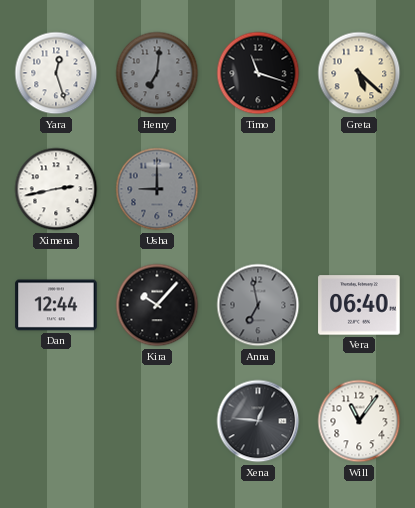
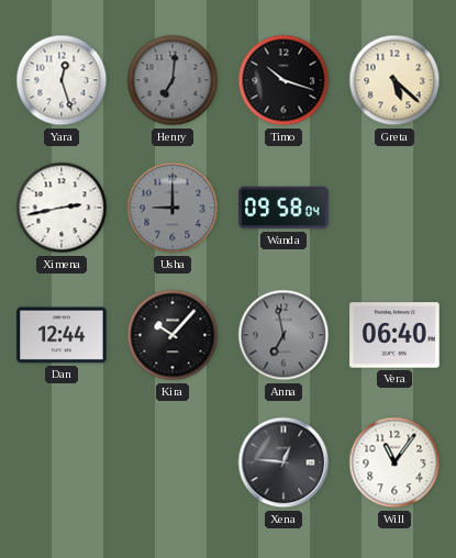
Timo: 11:18 -> 10:18
Wanda: none -> 09:58
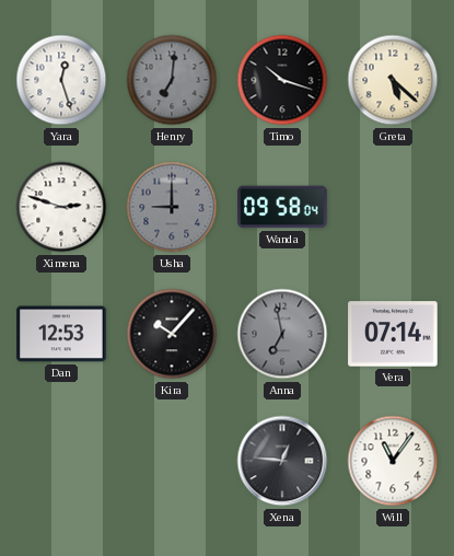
Ximena: 2:43 -> 2:48
Dan: 12:44 -> 12:53
Vera: 06:40 -> 07:14
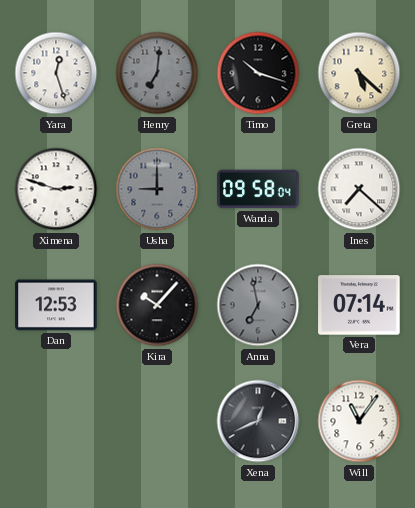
Ines: none -> 7:22
Xena: 12:46 -> 12:41
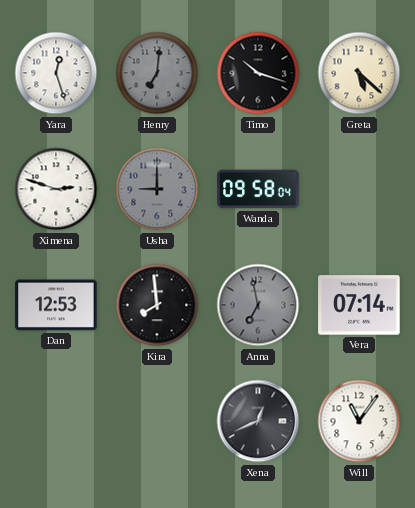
Ines: 7:22 -> none
Kira: 10:07 -> 7:59
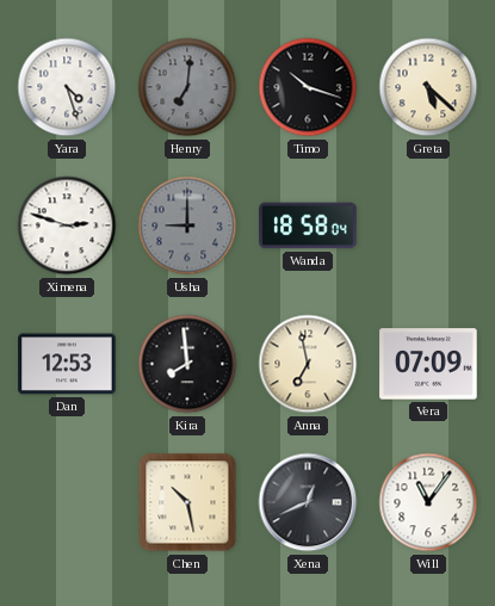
Yara: 12:27 -> 4:27
Wanda: 09:58 -> 18:58
Anna dial: grey -> cream
Vera: 07:14 -> 07:09
Chen: none -> 10:28
